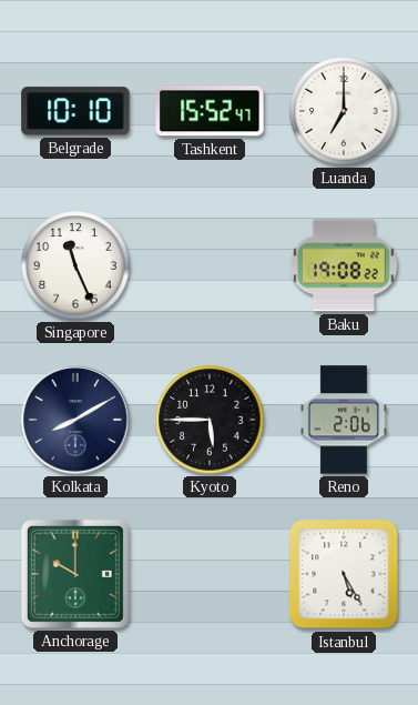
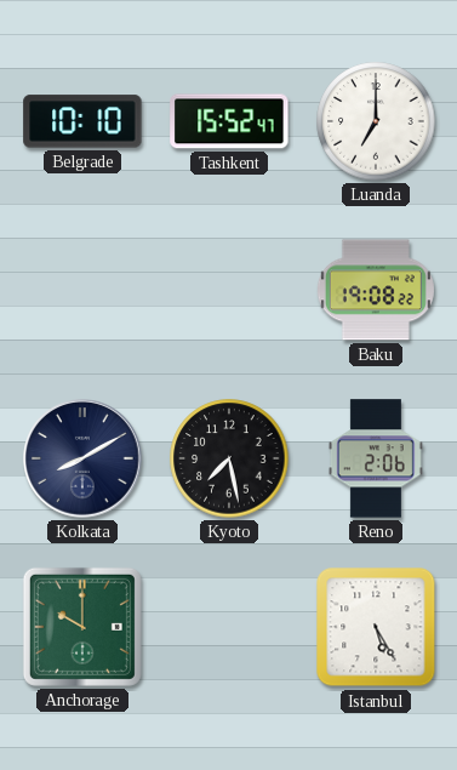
Singapore: 11:26 -> none
Kyoto: 5:45 -> 7:28
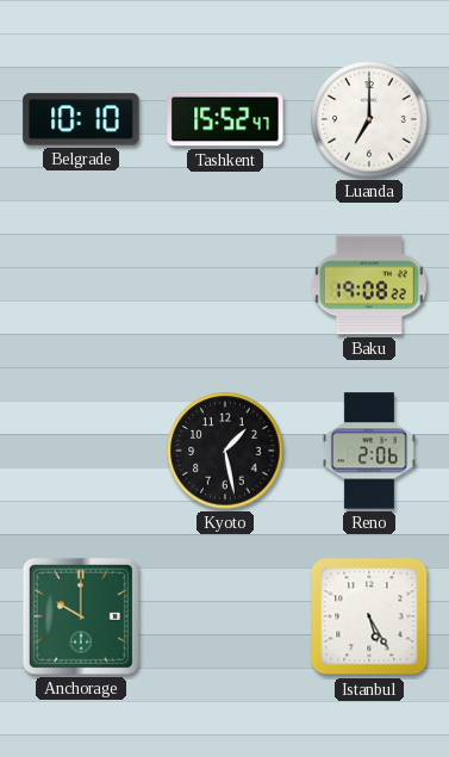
Kolkata: 8:10 -> none
Kyoto: 7:28 -> 1:28
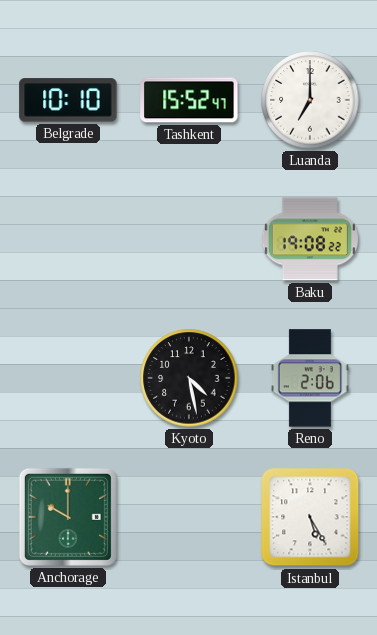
Kyoto: 1:28 -> 4:28
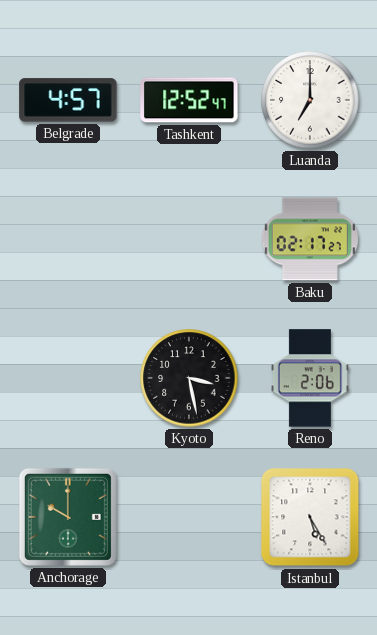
Belgrade: 10:10 -> 4:57
Tashkent: 15:52 -> 12:52
Baku: 19:08 -> 02:17
Kyoto: 4:28 -> 3:28
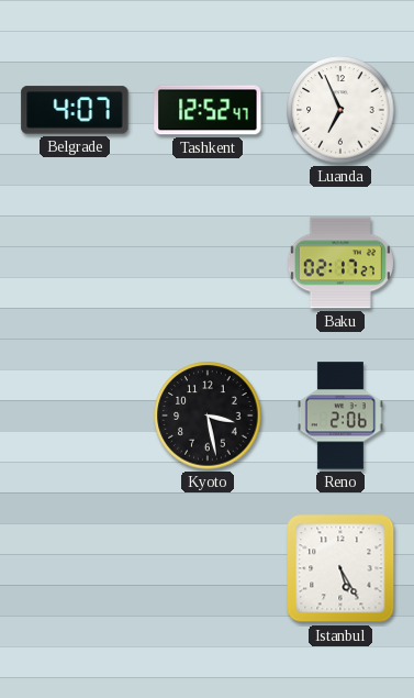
Belgrade: 4:57 -> 4:07
Luanda: 7:00 -> 6:56
Anchorage: 10:00 -> none
